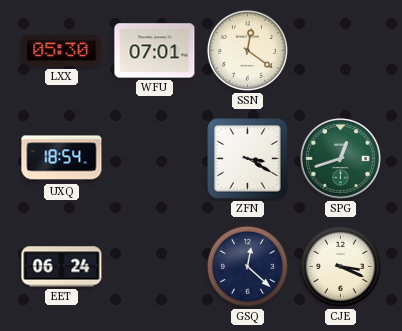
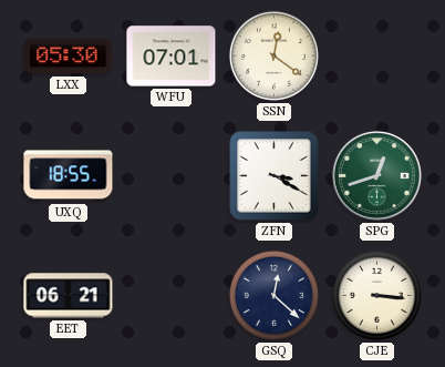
UXQ: 18:54 -> 18:55
EET: 06:24 -> 06:21
CJE: 3:19 -> 3:16
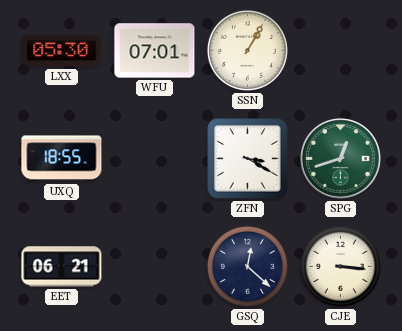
SSN: 12:21 -> 1:05
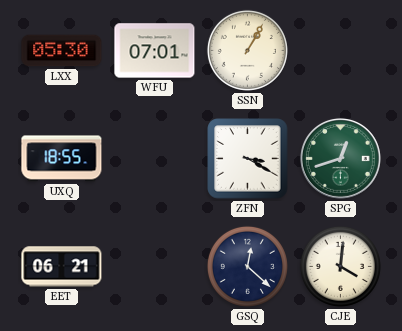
CJE: 3:16 -> 4:01
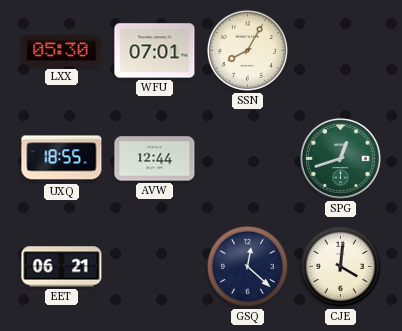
SSN: 1:05 -> 8:05
AVW: none -> 12:44
ZFN: 3:20 -> none
